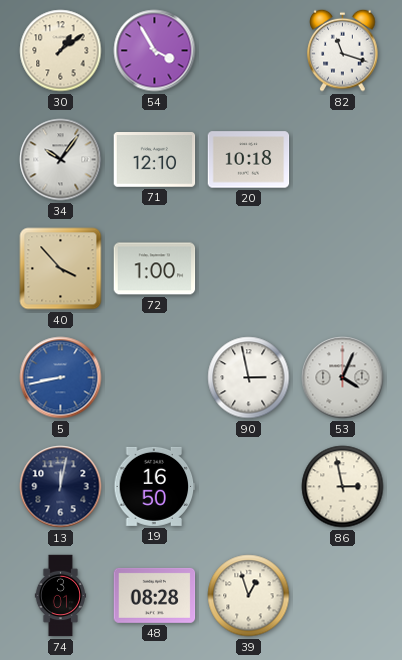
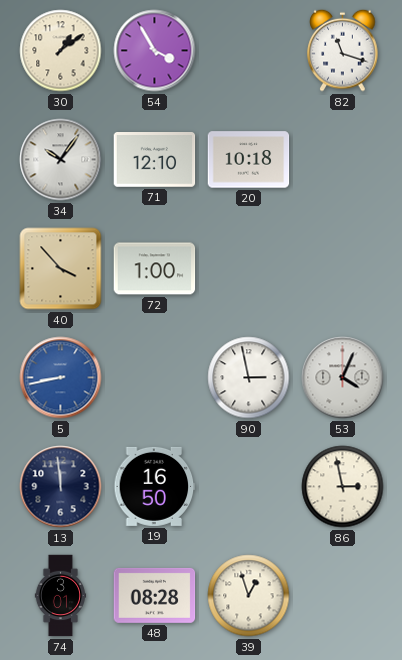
13: 12:02 -> 11:59
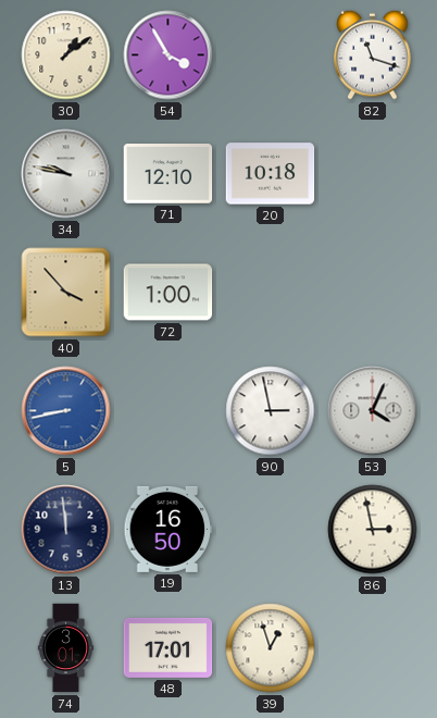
34: 10:06 -> 9:47
48: 08:28 -> 17:01
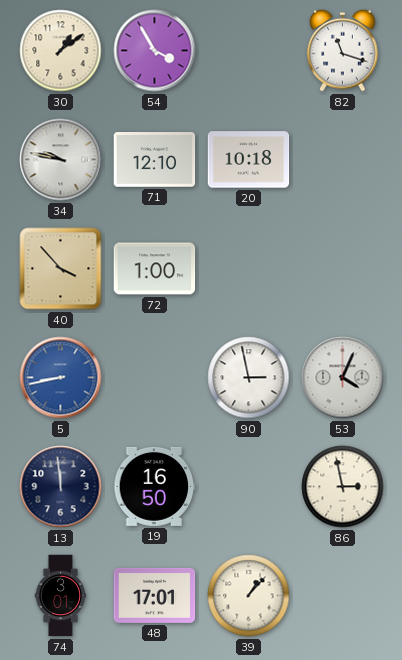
39: 12:57 -> 1:07
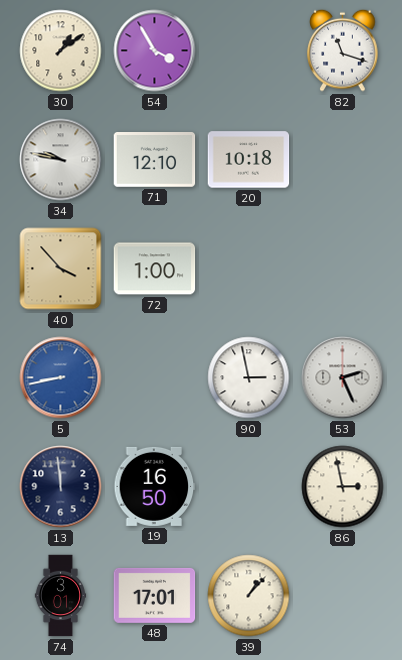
53: 4:04 -> 2:26
